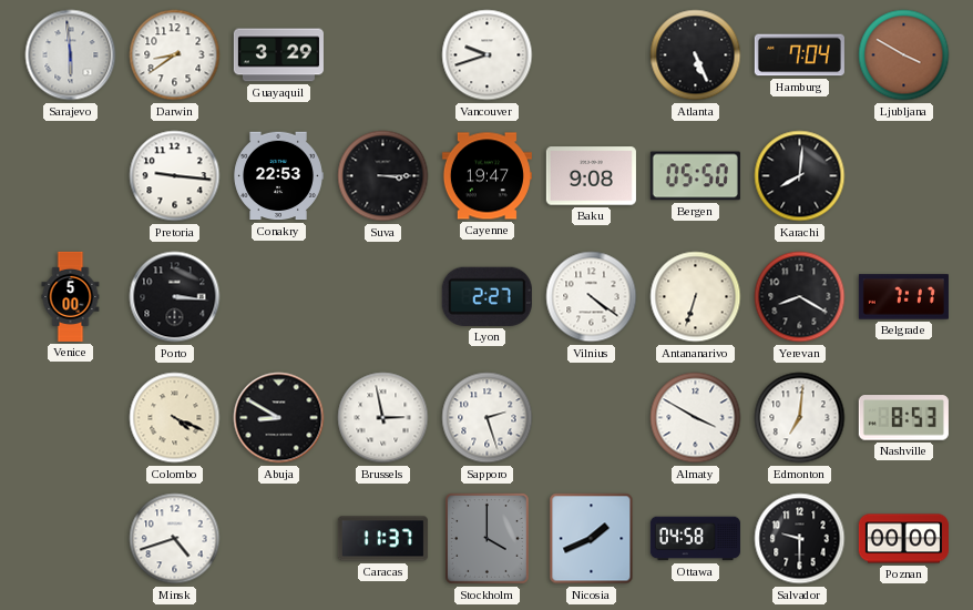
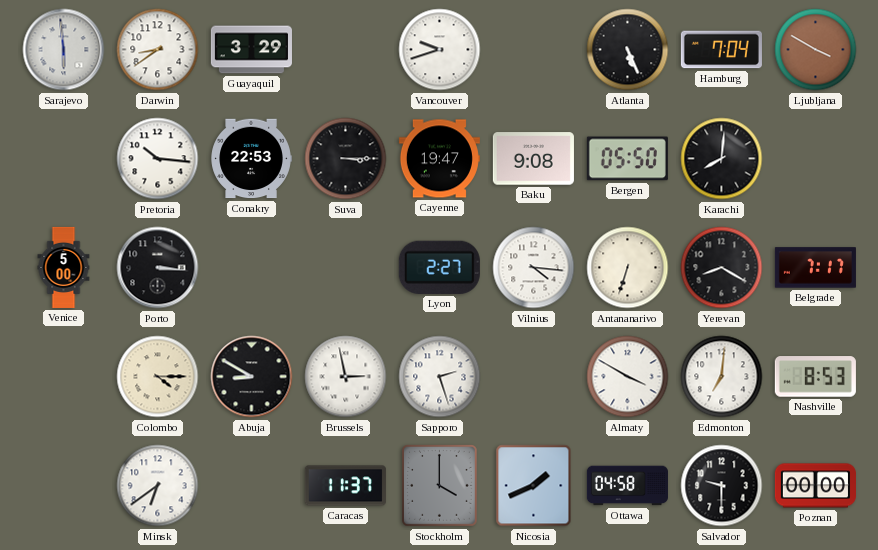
Pretoria: 9:16 -> 10:16
Vilnius: 4:21 -> 4:16
Colombo: 4:19 -> 4:15
Minsk: 4:42 -> 6:39
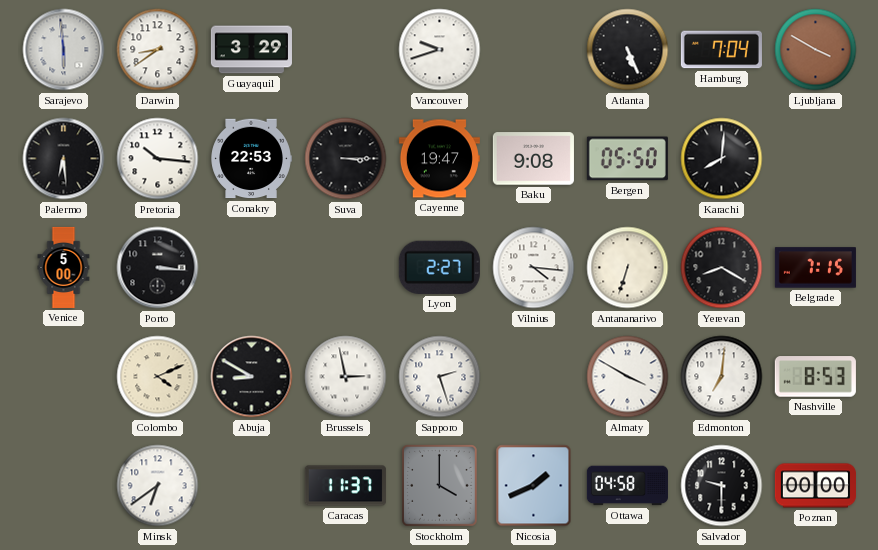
Palermo: none -> 6:29
Belgrade: 7:17 -> 7:15
Colombo: 4:15 -> 4:11
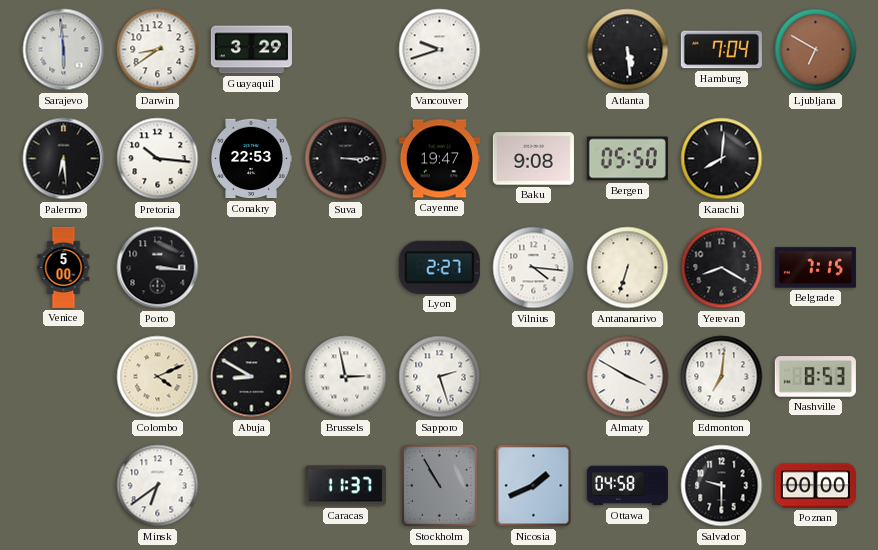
Atlanta: 5:26 -> 5:29
Ljubljana: 3:50 -> 6:50
Stockholm: 4:00 -> 10:55
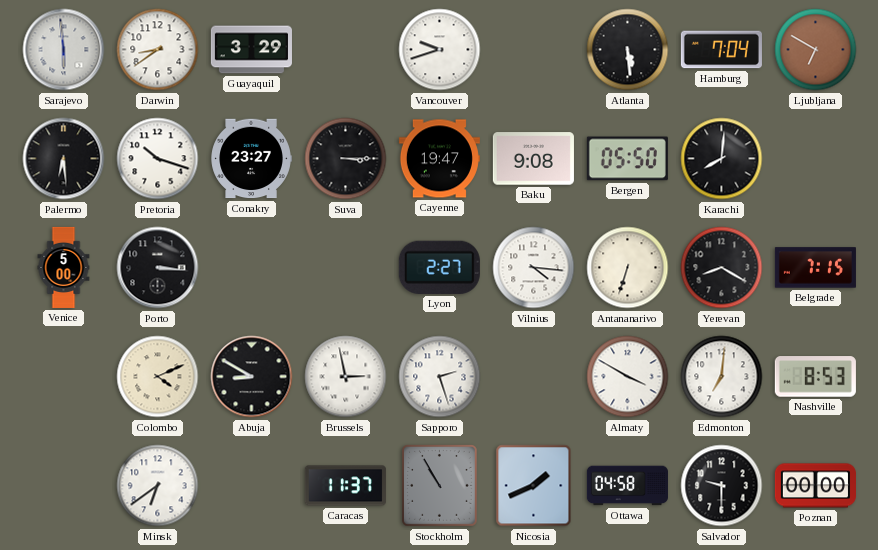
Pretoria: 10:16 -> 10:18
Conakry: 22:53 -> 23:27
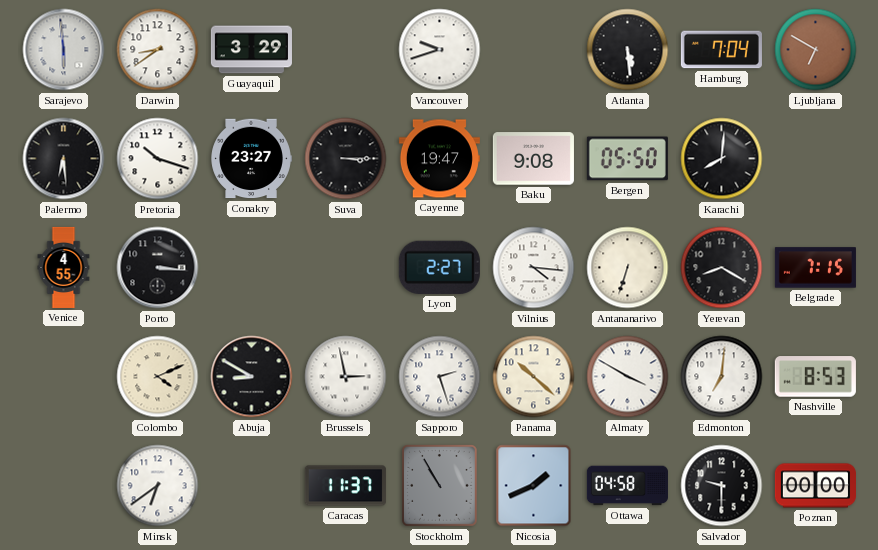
Venice: 5:00 -> 4:55
Panama: none -> 10:22
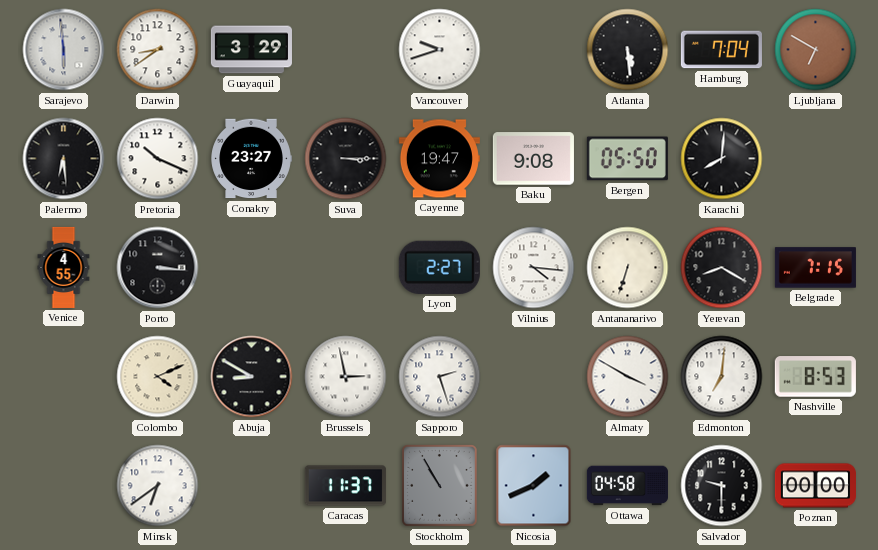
Pretoria: 10:18 -> 10:19
Panama: 10:22 -> none
